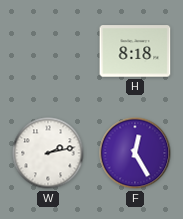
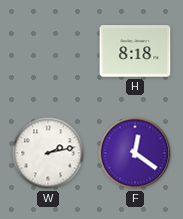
F: 12:25 -> 12:21
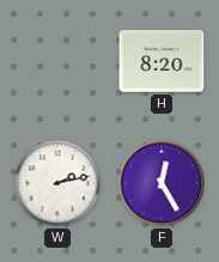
H: 8:18 -> 8:20
F: 12:21 -> 12:25
